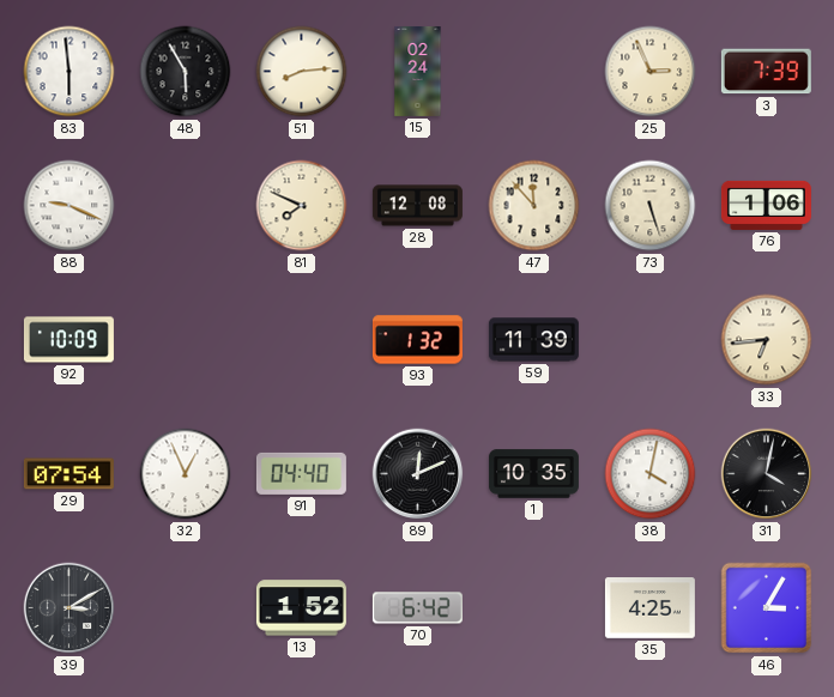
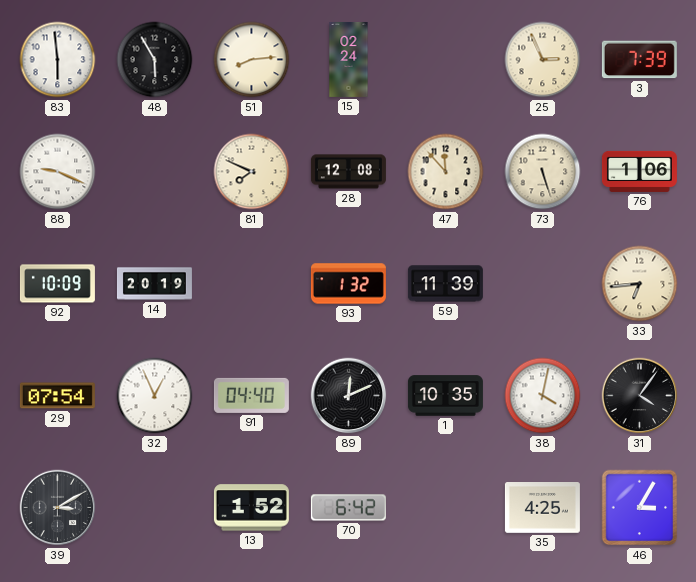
14: none -> 20:19
31: 4:02 -> 4:06
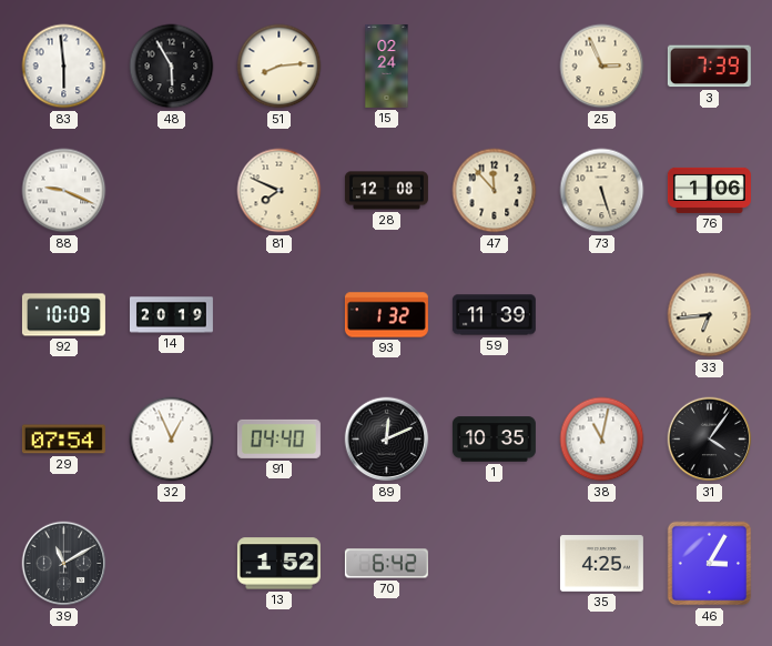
38: 4:02 -> 11:02
39: 3:10 -> 11:10
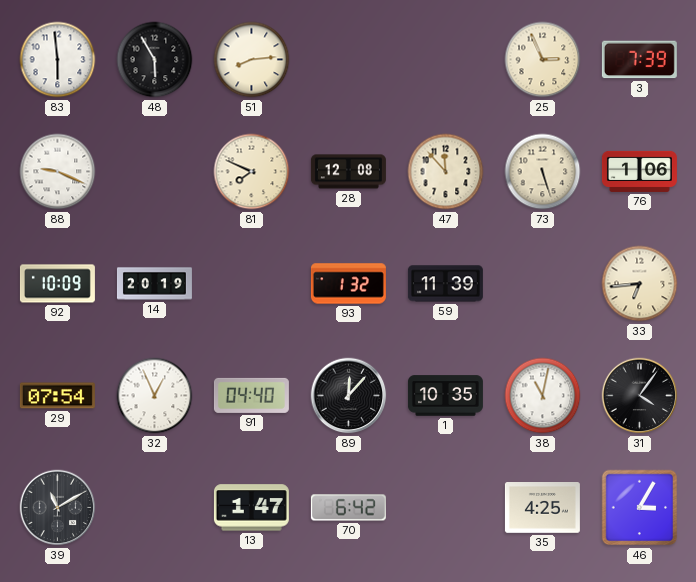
15: 02:24 -> none
89: 12:11 -> 12:07
13: 1:52 -> 1:47
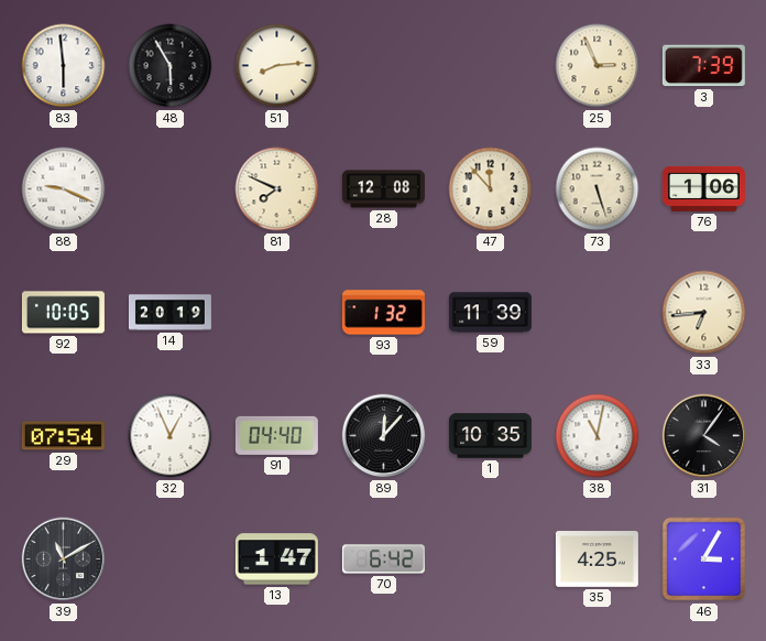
92: 10:09 -> 10:05
